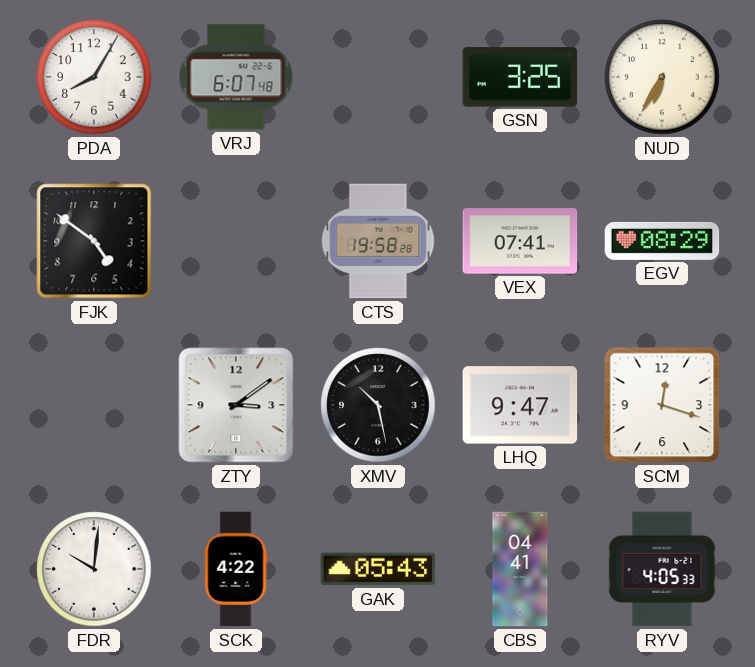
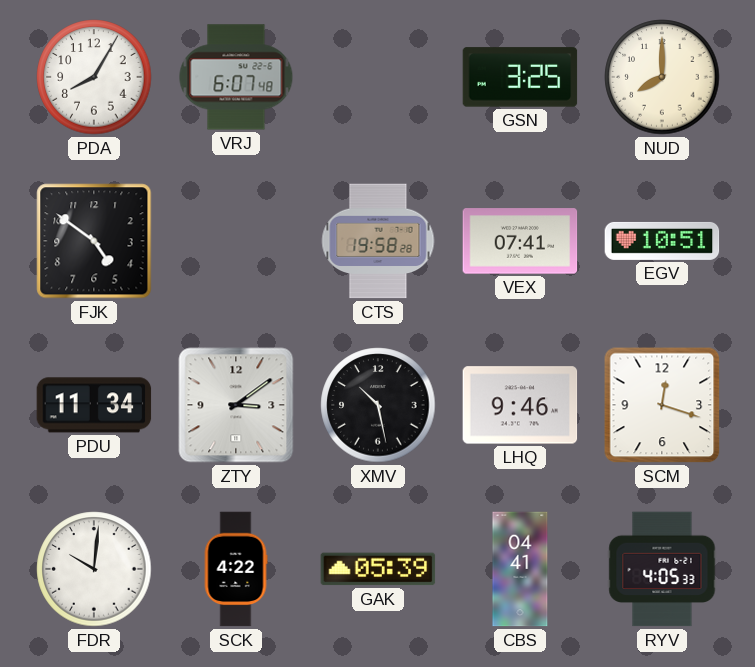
NUD: 6:35 -> 8:00
EGV: 08:29 -> 10:51
PDU: none -> 11:34
LHQ: 9:47 -> 9:46
GAK: 05:43 -> 05:39
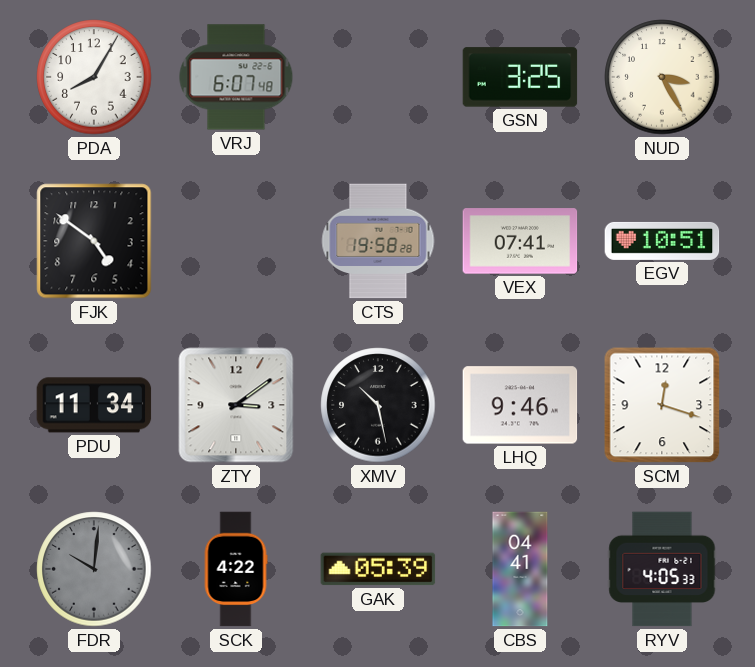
NUD: 8:00 -> 3:25
FDR dial: white -> grey
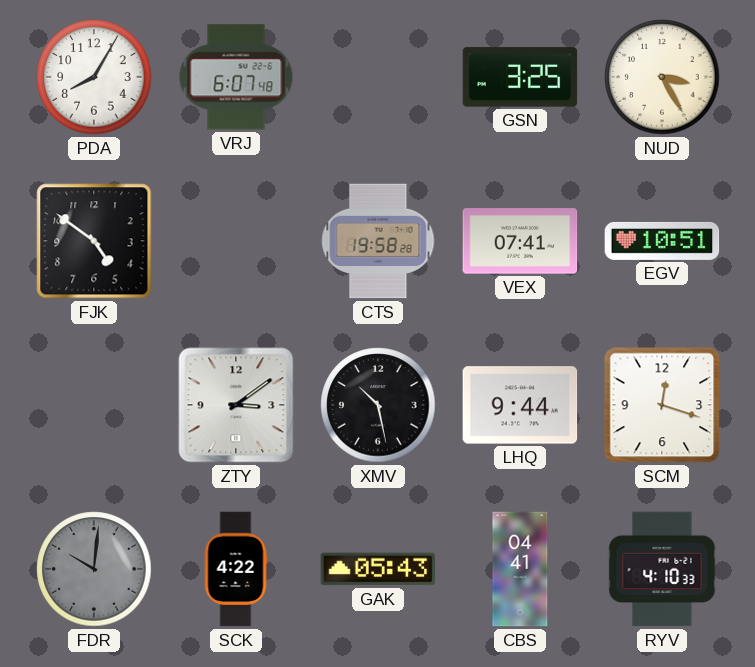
PDU: 11:34 -> none
LHQ: 9:46 -> 9:44
GAK: 05:39 -> 05:43
RYV: 4:05 -> 4:10
